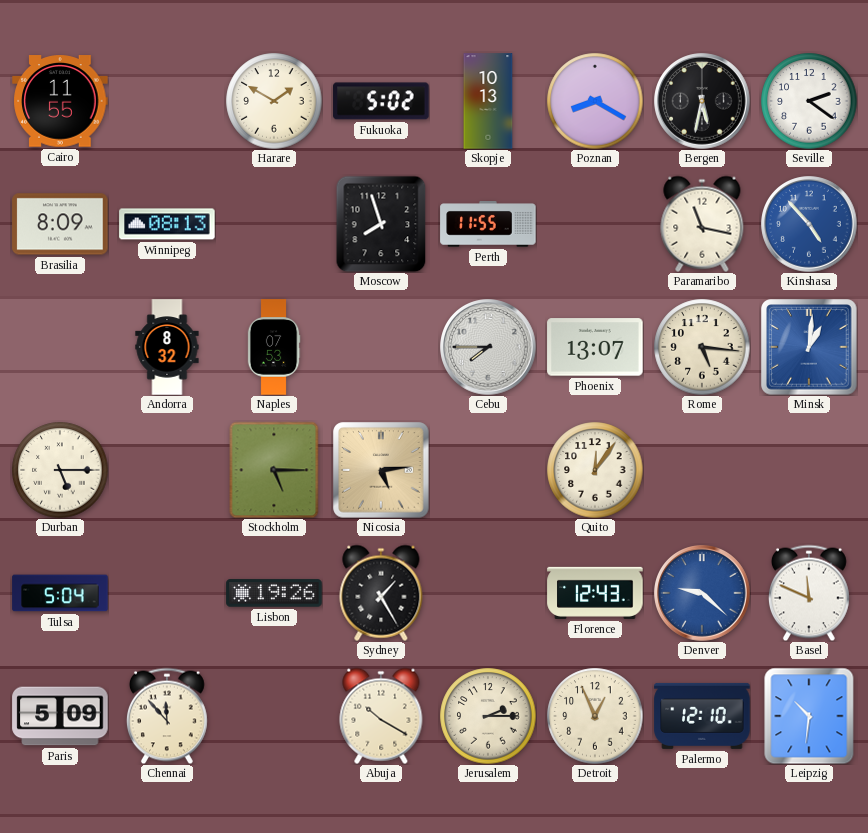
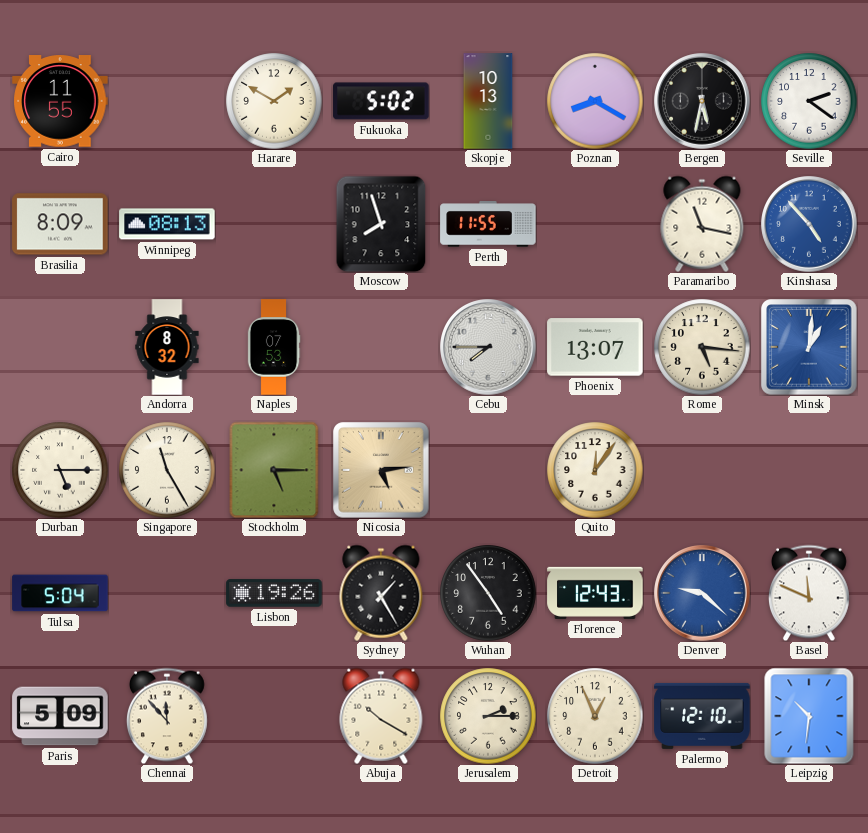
Singapore: none -> 11:25
Wuhan: none -> 4:54
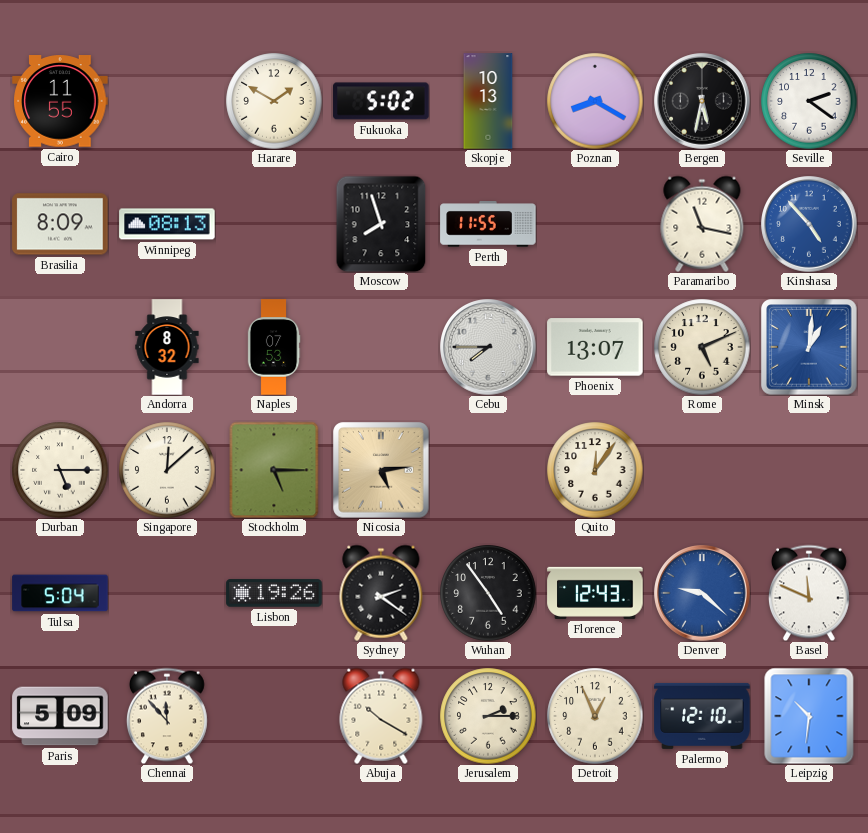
Rome: 5:16 -> 5:11
Singapore: 11:25 -> 12:08
Sydney: 1:25 -> 2:21
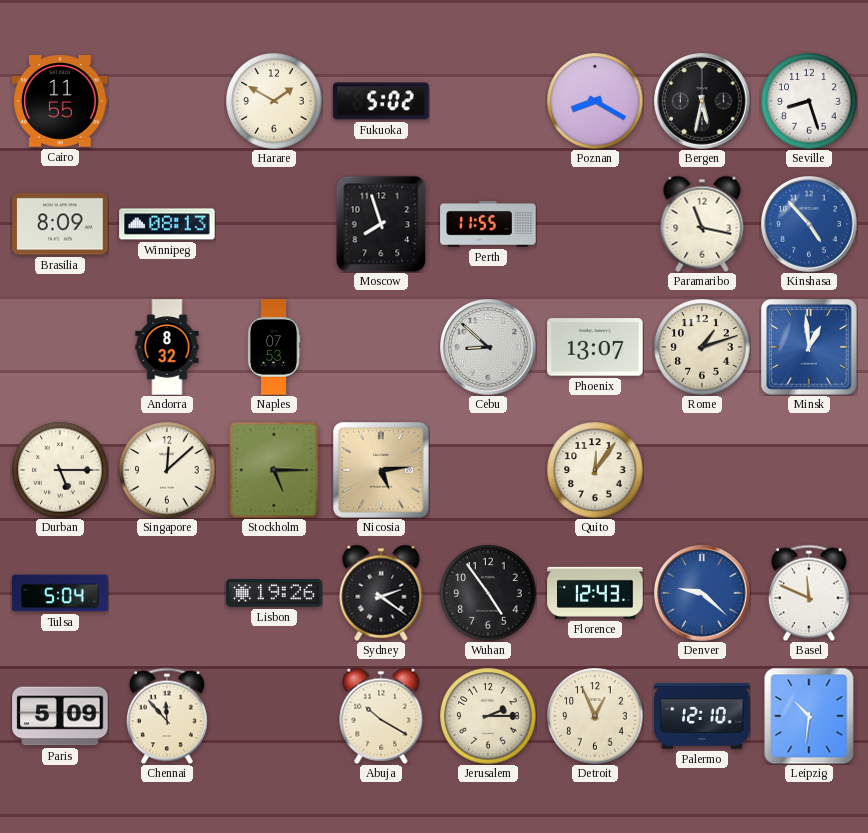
Skopje: 10:13 -> none
Seville: 2:21 -> 8:27
Cebu: 7:45 -> 8:52
Rome: 5:11 -> 1:12
Minsk: 1:01 -> 12:59
